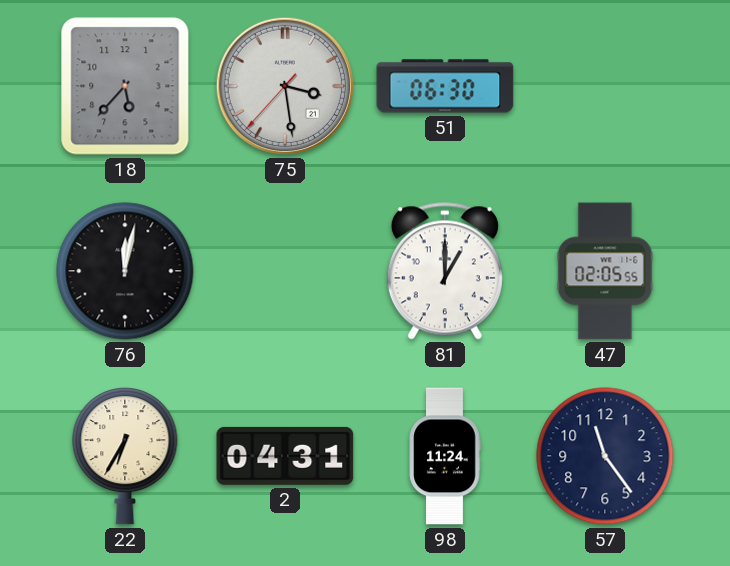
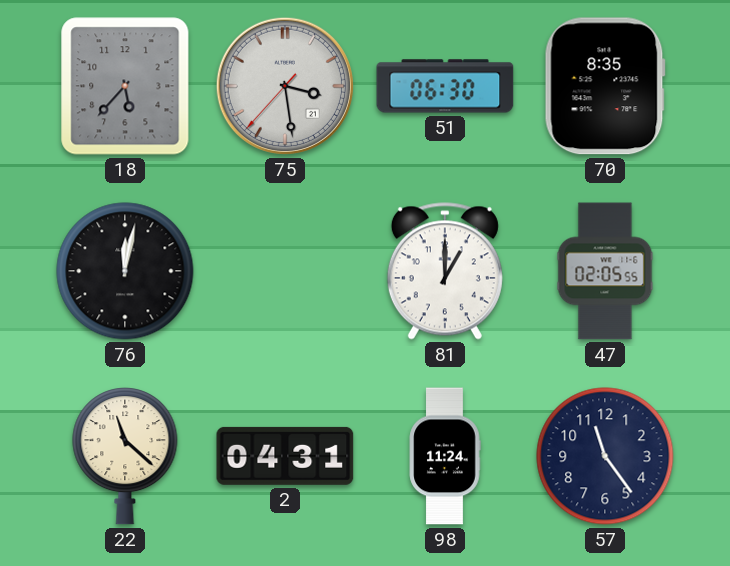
70: none -> 8:35
22: 6:35 -> 11:22
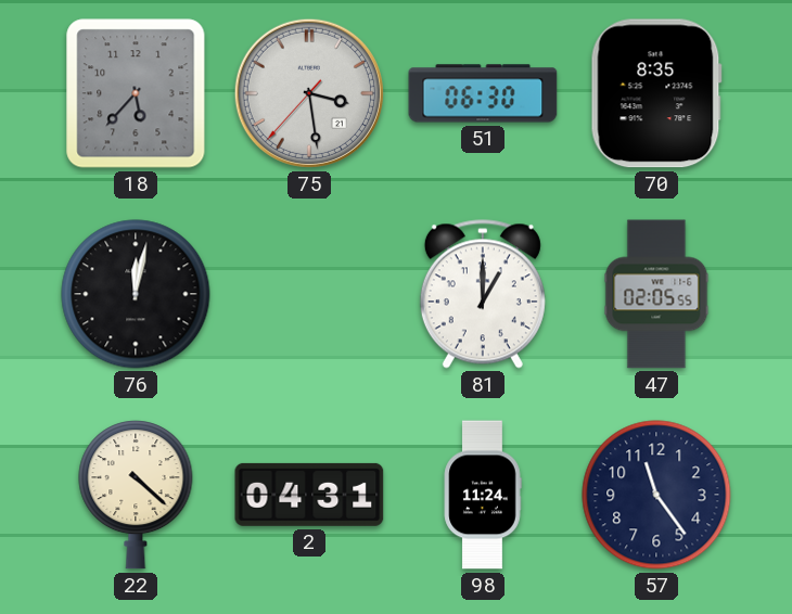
22: 11:22 -> 4:22
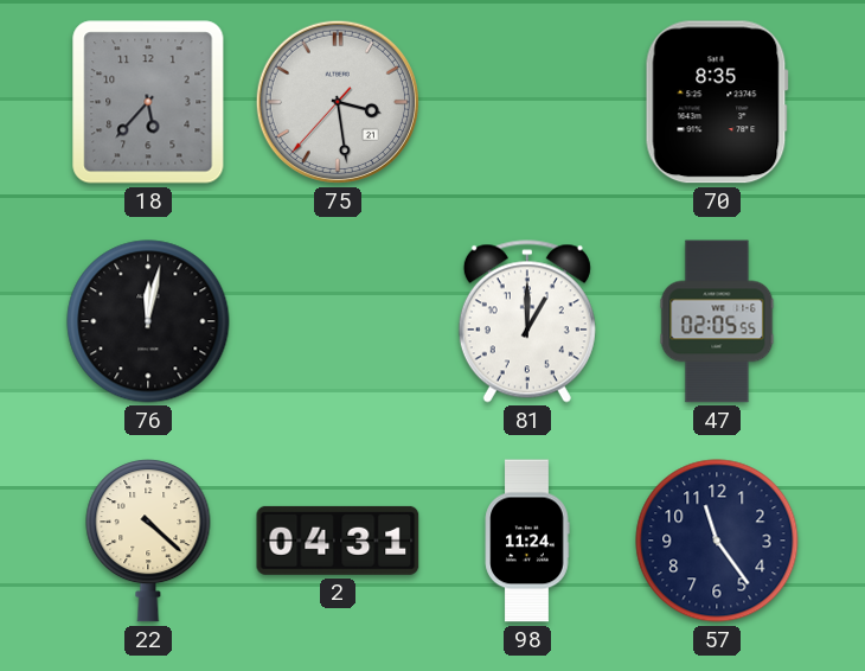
51: 06:30 -> none
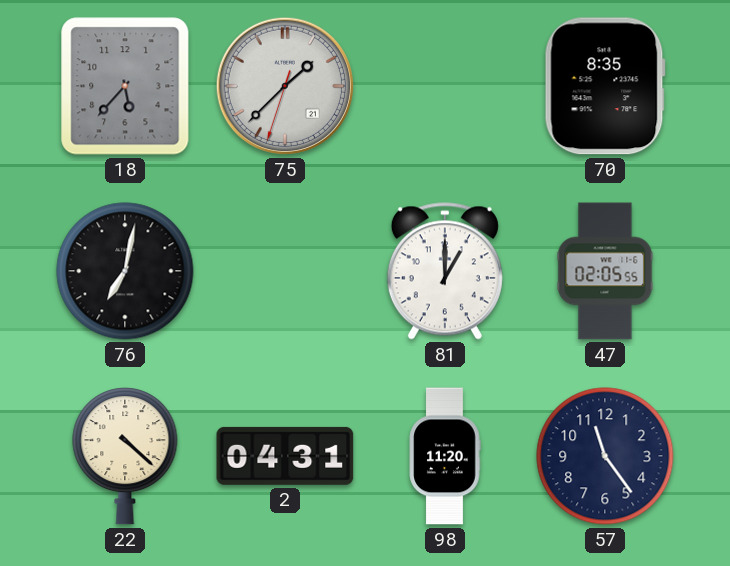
75: 3:28 -> 1:37
76: 12:02 -> 7:02
98: 11:24 -> 11:20
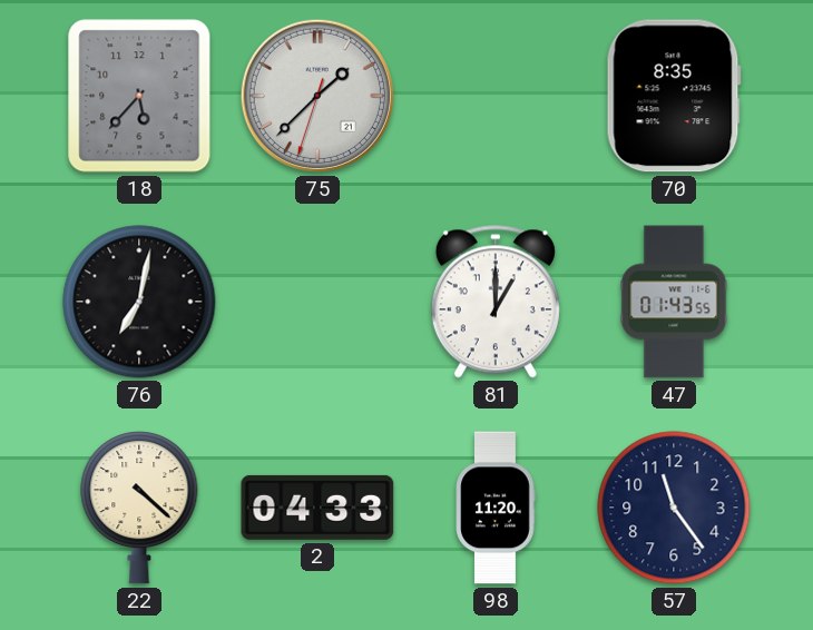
47: 02:05 -> 01:43
2: 04:31 -> 04:33
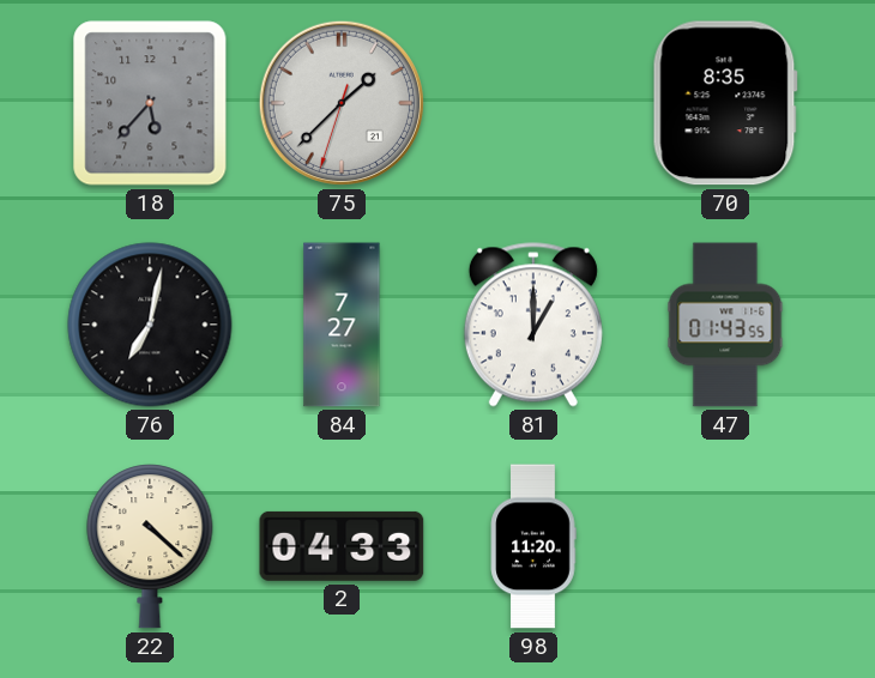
84: none -> 7:27
57: 11:24 -> none
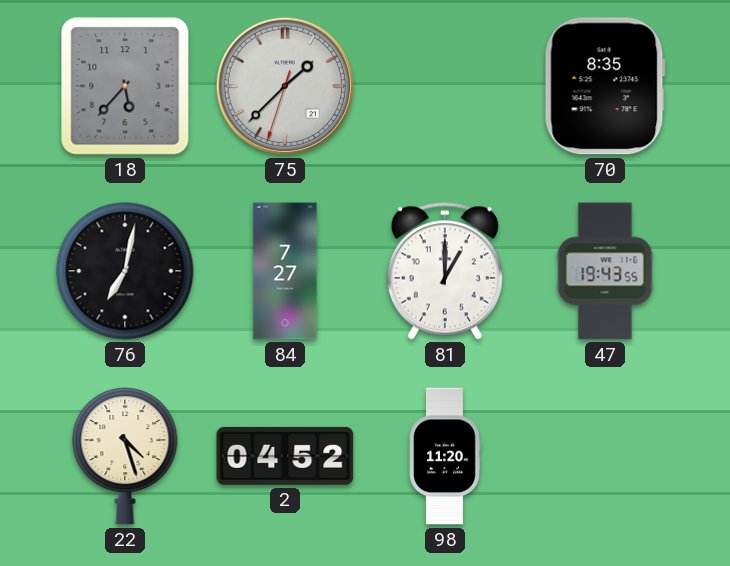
47: 01:43 -> 19:43
22: 4:22 -> 4:27
2: 04:33 -> 04:52
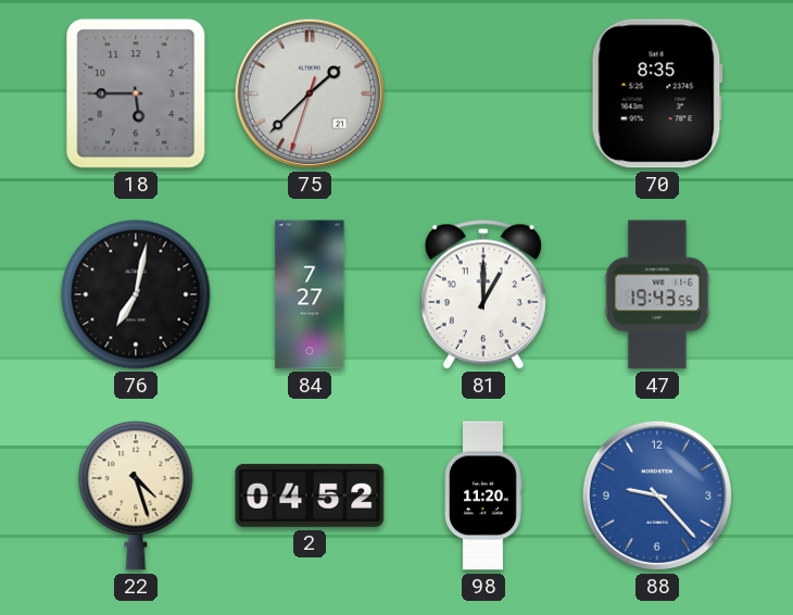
18: 5:37 -> 5:45
88: none -> 9:23
